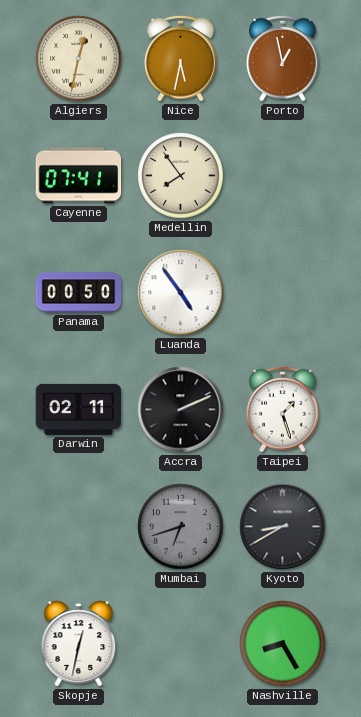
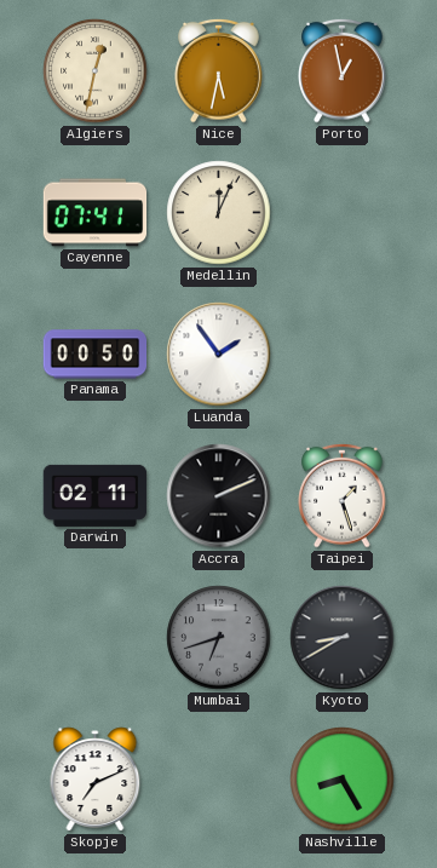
Medellin: 7:54 -> 12:04
Luanda: 4:54 -> 1:54
Skopje: 12:32 -> 7:11
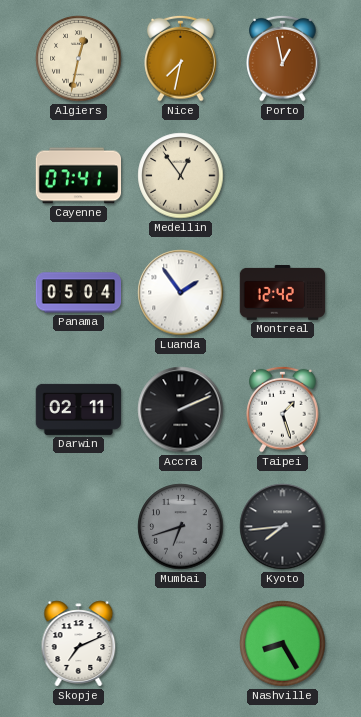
Nice: 5:32 -> 7:32
Medellin: 12:04 -> 12:54
Panama: 00:50 -> 05:04
Montreal: none -> 12:42
Kyoto: 8:40 -> 7:44
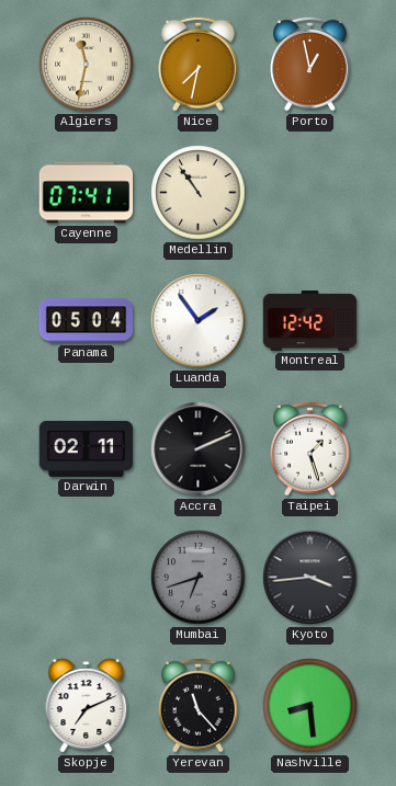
Algiers: 12:32 -> 11:32
Medellin: 12:54 -> 10:54
Kyoto: 7:44 -> 3:44
Yerevan: none -> 11:23
Nashville: 8:25 -> 8:29
